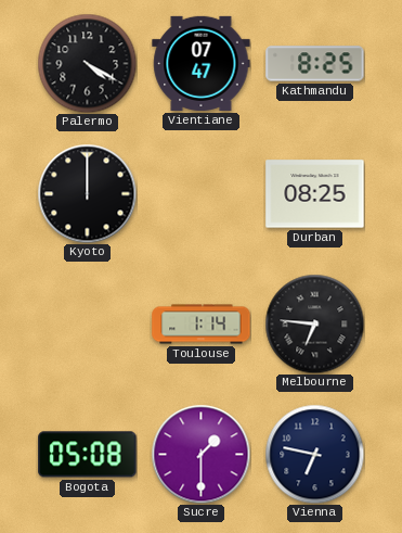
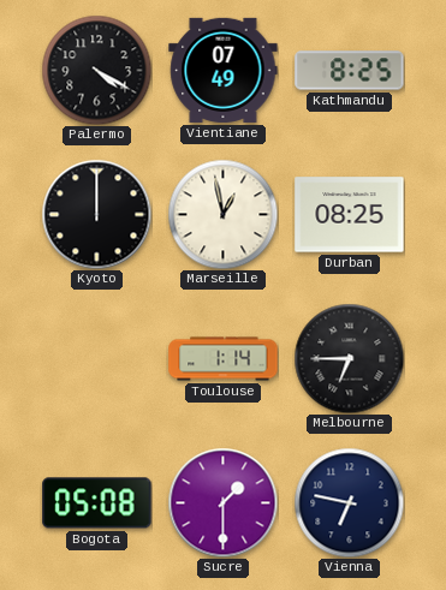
Vientiane: 07:47 -> 07:49
Marseille: none -> 12:58
Melbourne: 6:46 -> 6:45
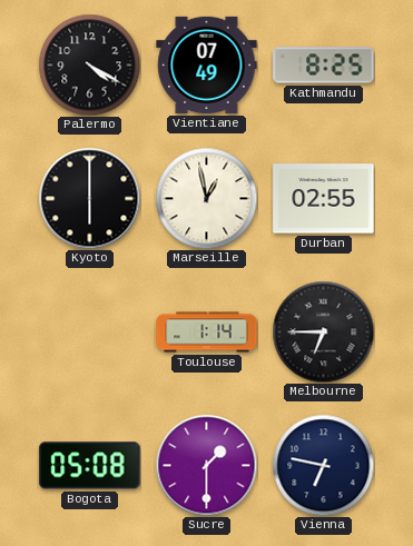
Kyoto: 12:00 -> 6:00
Durban: 08:25 -> 02:55
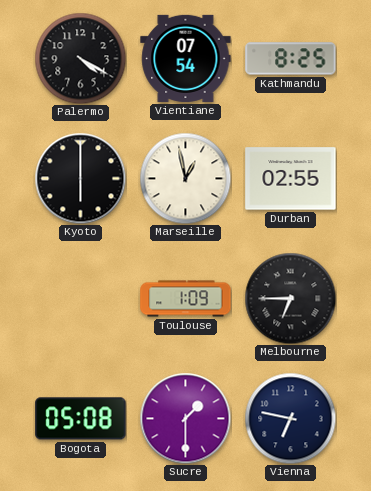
Vientiane: 07:49 -> 07:54
Toulouse: 1:14 -> 1:09
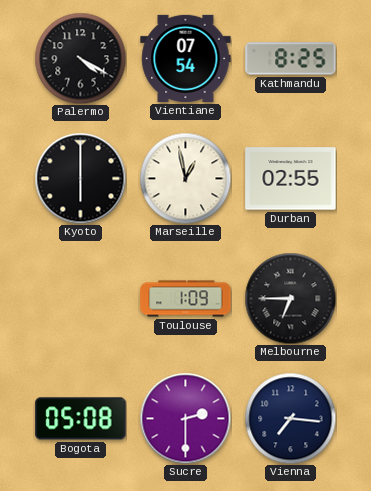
Sucre: 1:30 -> 2:30
Vienna: 6:47 -> 7:16
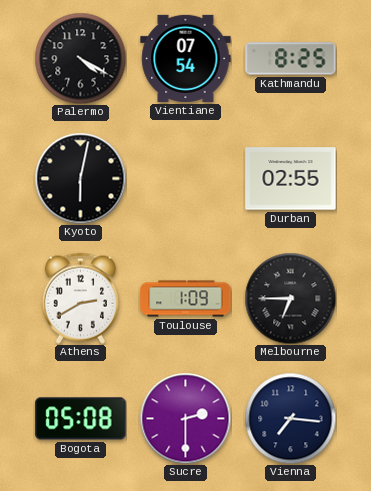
Kyoto: 6:00 -> 6:02
Marseille: 12:58 -> none
Athens: none -> 2:40
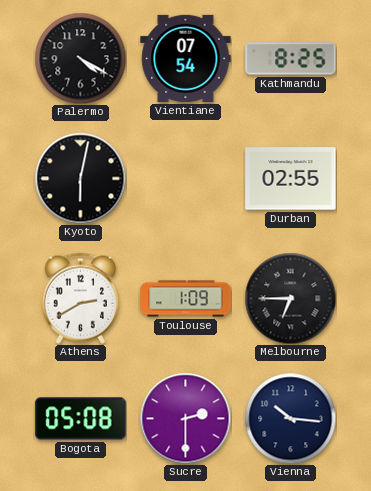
Vienna: 7:16 -> 10:16
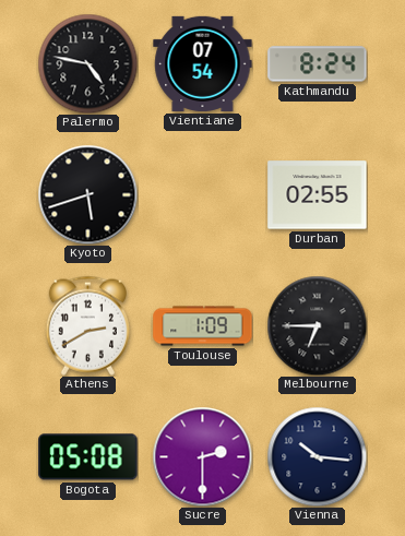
Palermo: 4:20 -> 4:47
Kathmandu: 8:25 -> 8:24
Kyoto: 6:02 -> 5:42
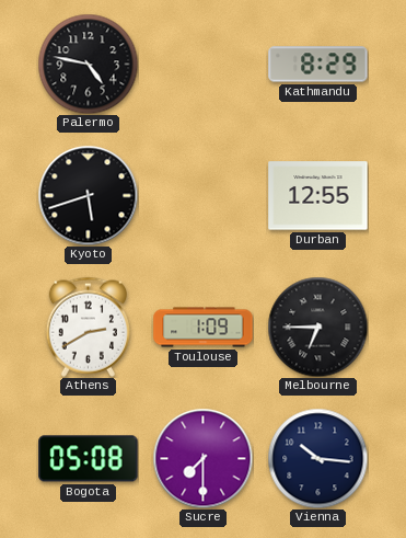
Vientiane: 07:54 -> none
Kathmandu: 8:24 -> 8:29
Durban: 02:55 -> 12:55
Sucre: 2:30 -> 7:30
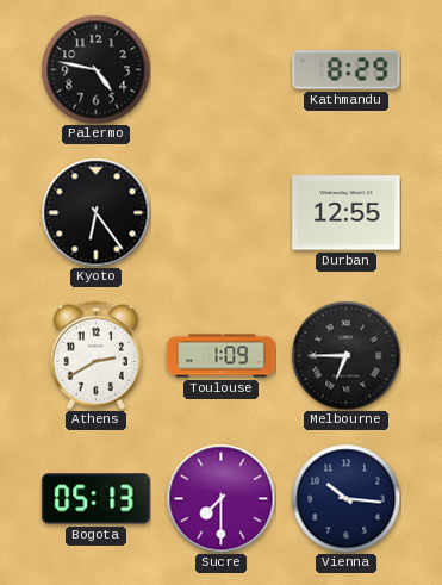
Kyoto: 5:42 -> 6:24
Bogota: 05:08 -> 05:13
